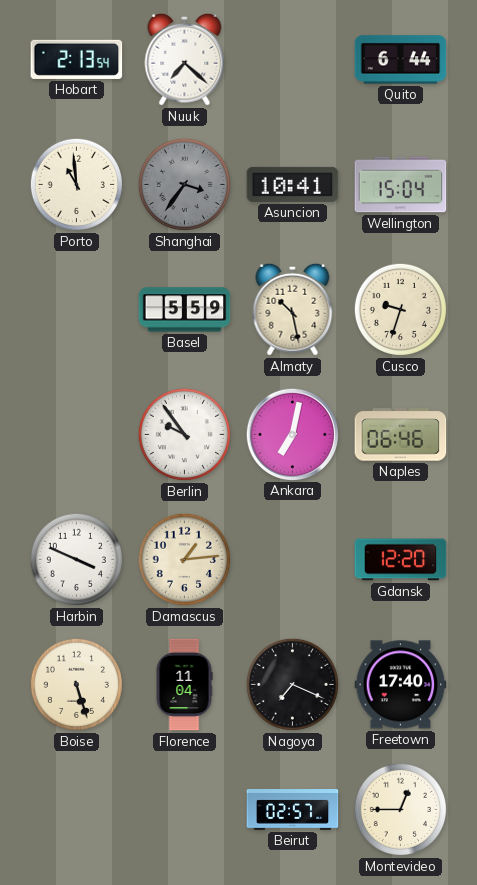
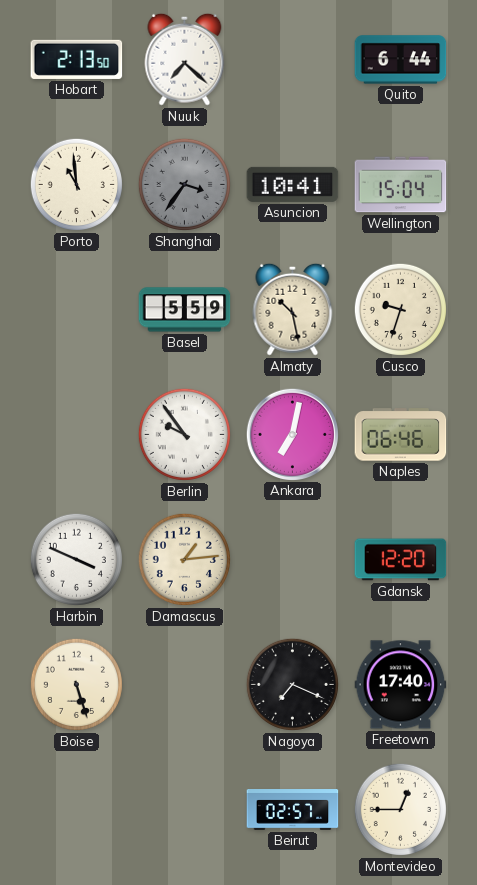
Hobart: 2:13:54 -> 2:13:50
Florence: 11:04 -> none
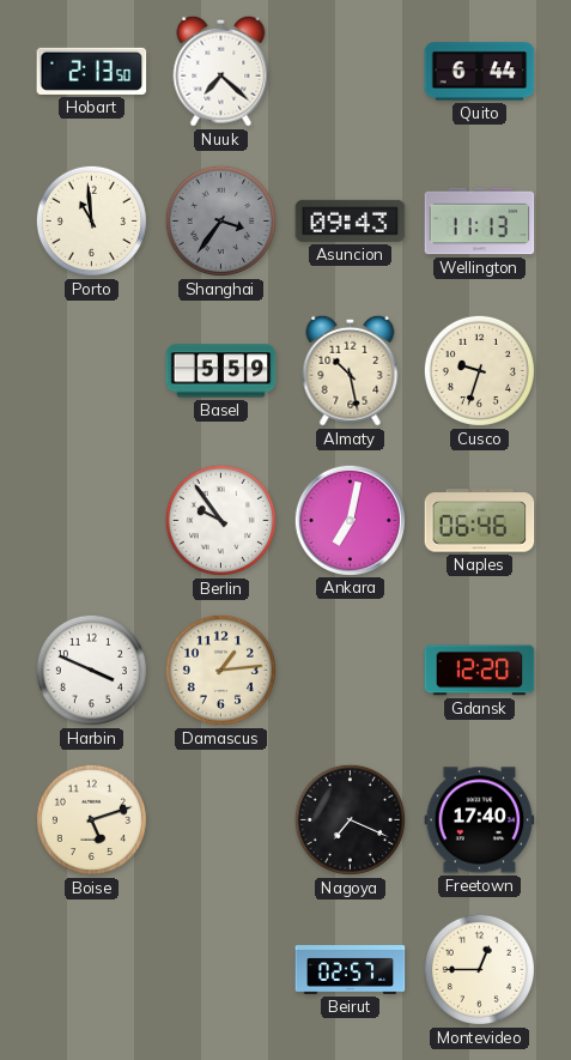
Asuncion: 10:41 -> 09:43
Wellington: 15:04 -> 11:13
Boise: 5:27 -> 5:12
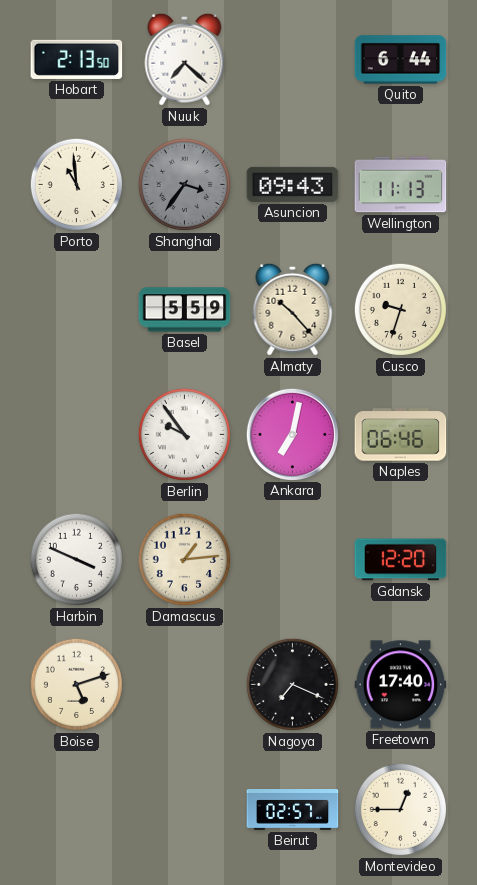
Almaty: 10:28 -> 10:23
